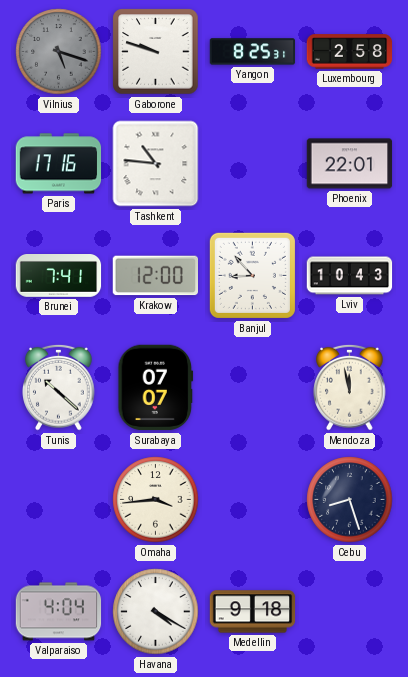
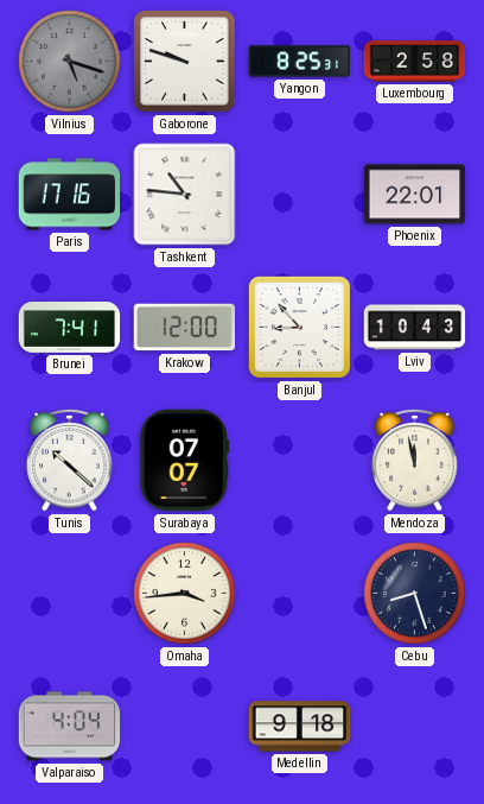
Havana: 4:20 -> none
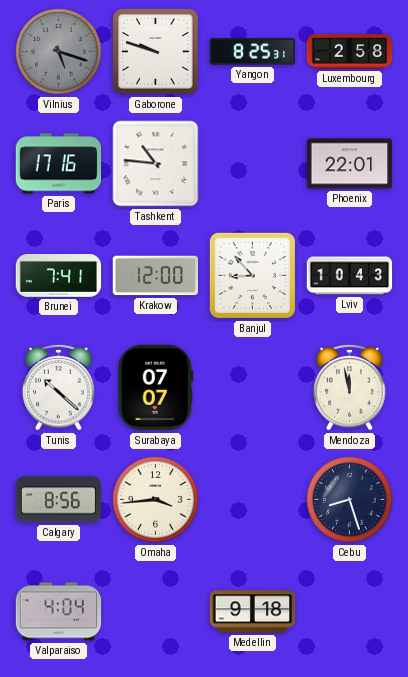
Calgary: none -> 8:56
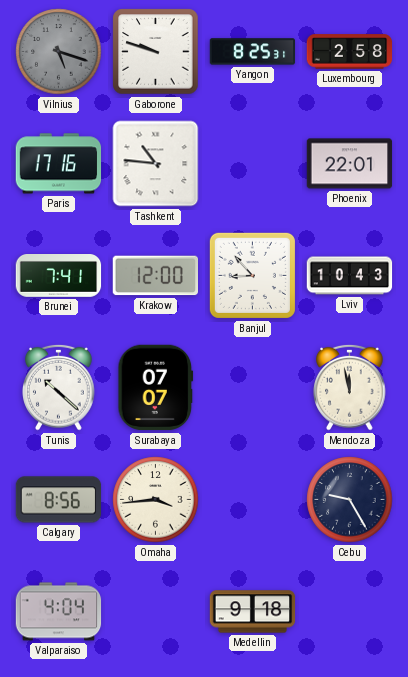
Cebu: 8:27 -> 9:25
